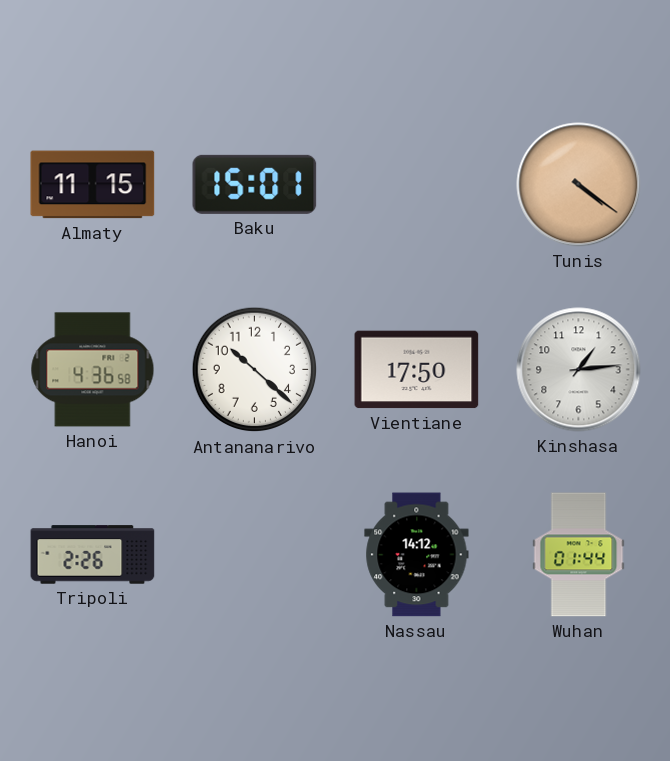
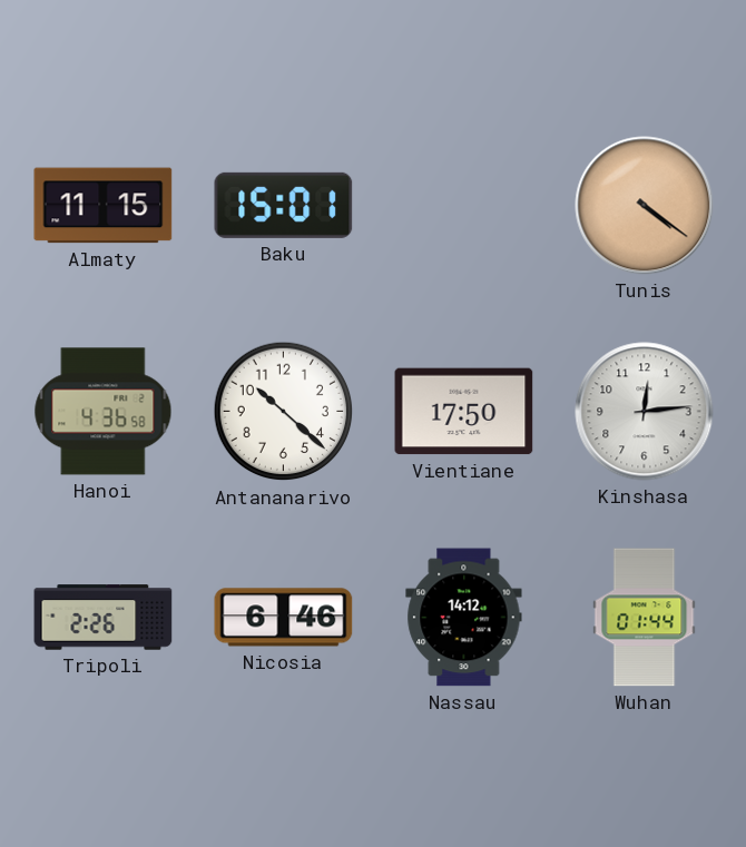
Kinshasa: 1:14 -> 12:14
Nicosia: none -> 6:46
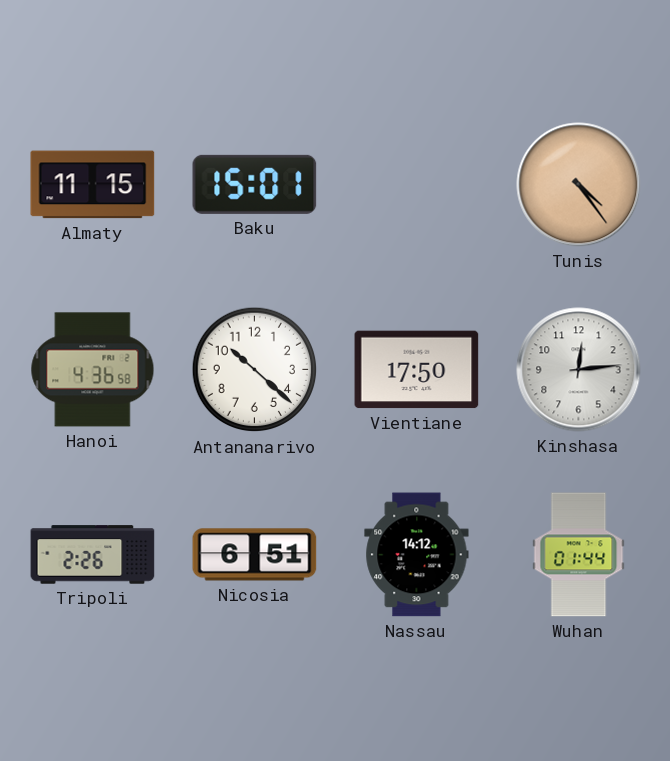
Tunis: 4:21 -> 4:24
Nicosia: 6:46 -> 6:51
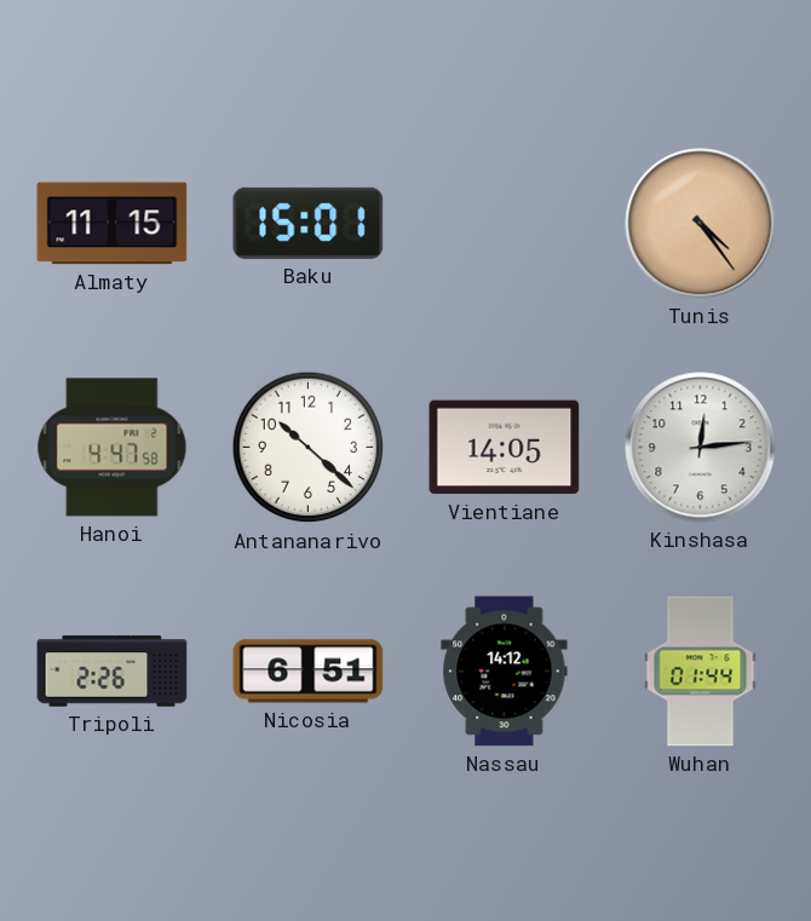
Hanoi: 4:36 -> 4:47
Vientiane: 17:50 -> 14:05
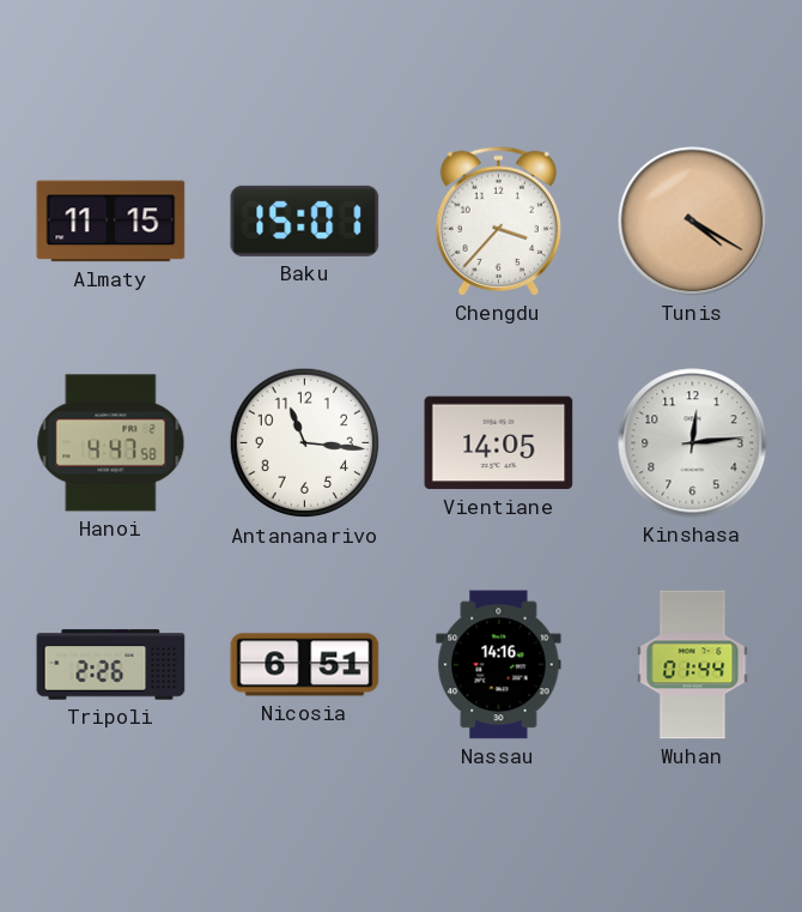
Chengdu: none -> 3:37
Tunis: 4:24 -> 4:20
Antananarivo: 10:22 -> 11:16
Nassau: 14:12 -> 14:16
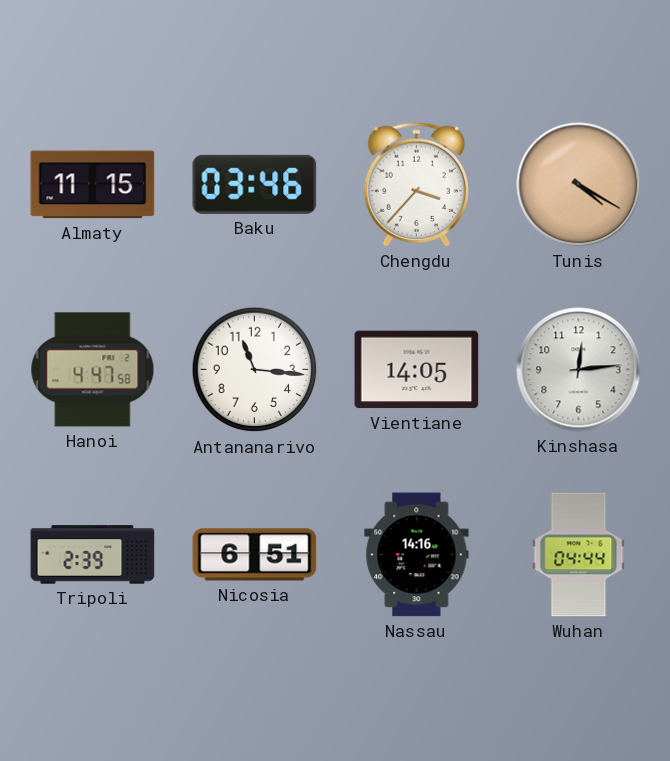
Baku: 15:01 -> 03:46
Tripoli: 2:26 -> 2:39
Wuhan: 01:44 -> 04:44
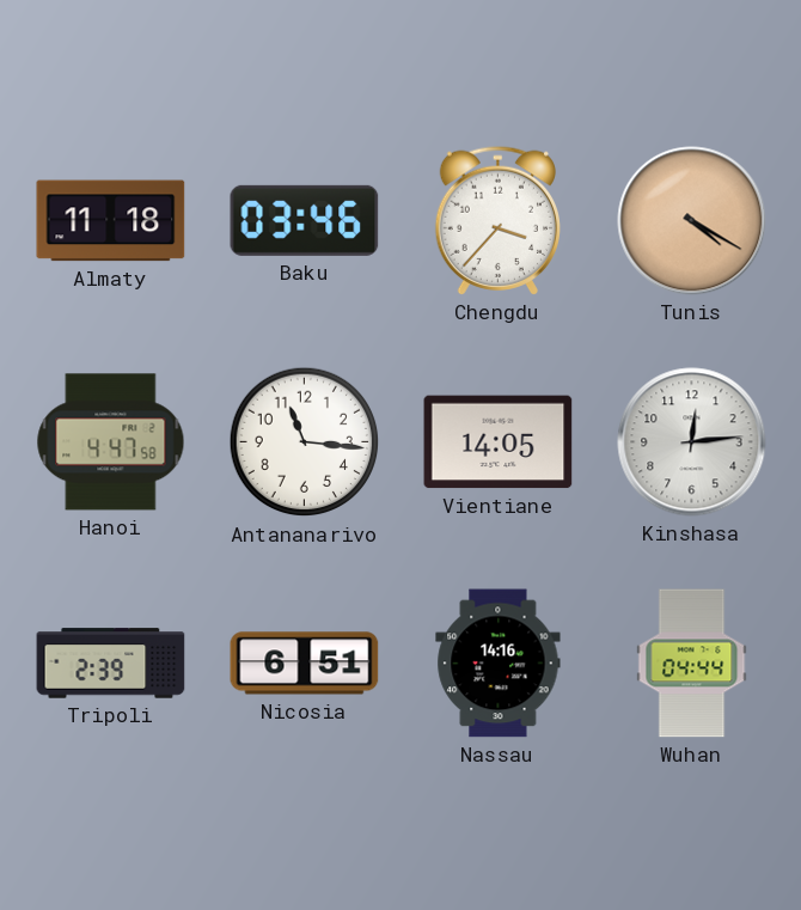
Almaty: 11:15 -> 11:18
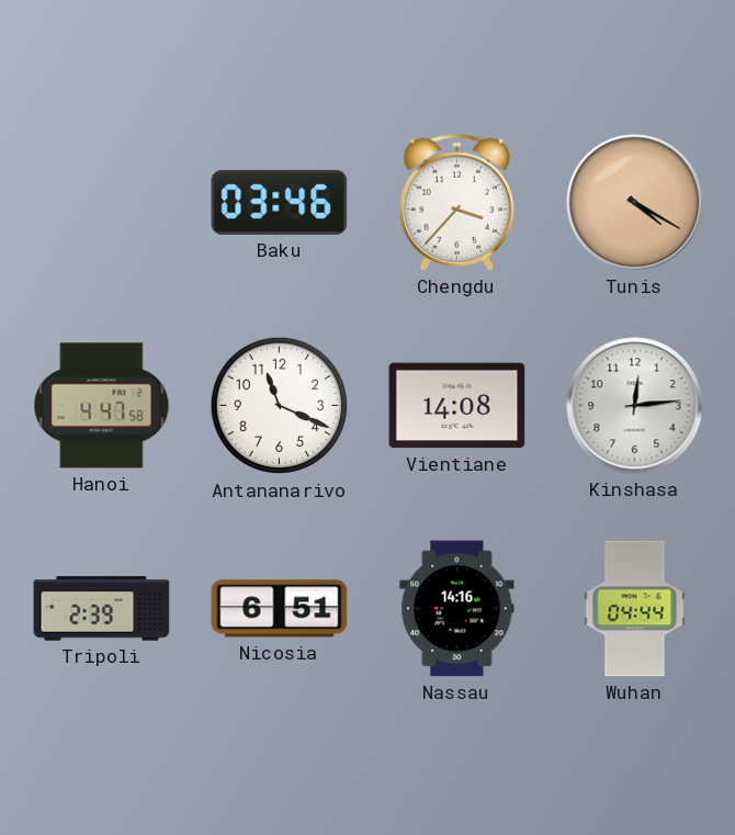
Almaty: 11:18 -> none
Antananarivo: 11:16 -> 11:19
Vientiane: 14:05 -> 14:08
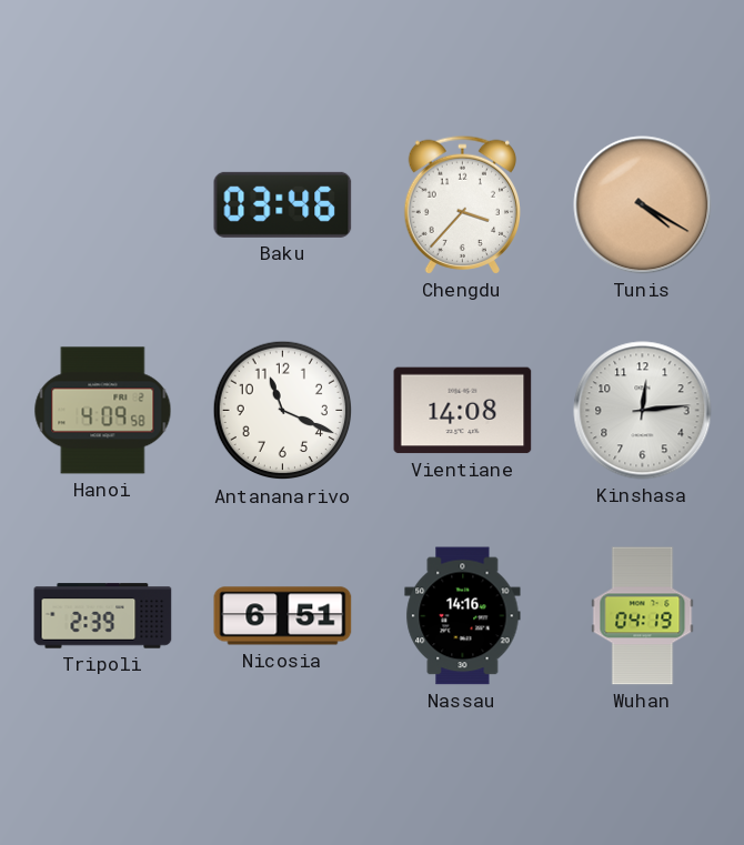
Hanoi: 4:47 -> 4:09
Wuhan: 04:44 -> 04:19
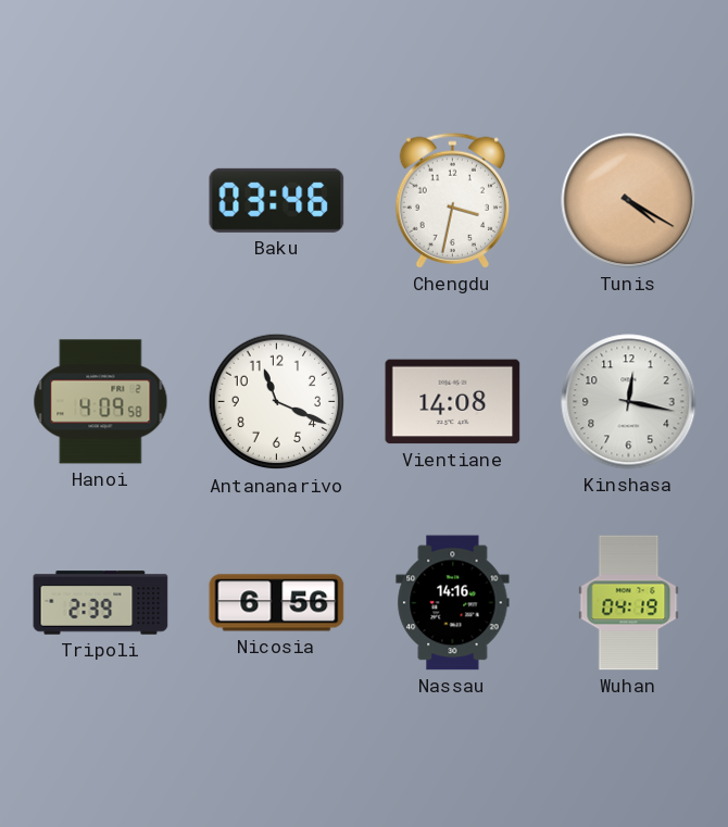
Chengdu: 3:37 -> 3:32
Kinshasa: 12:14 -> 12:17
Nicosia: 6:51 -> 6:56
